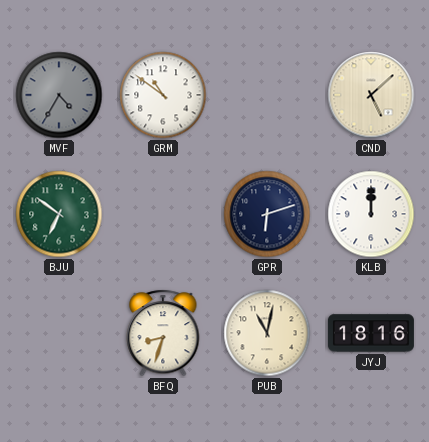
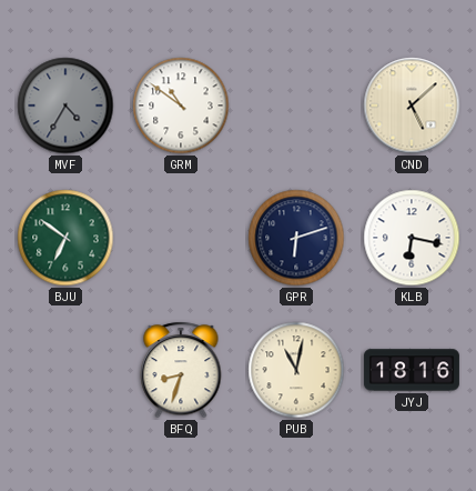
KLB: 12:00 -> 6:17
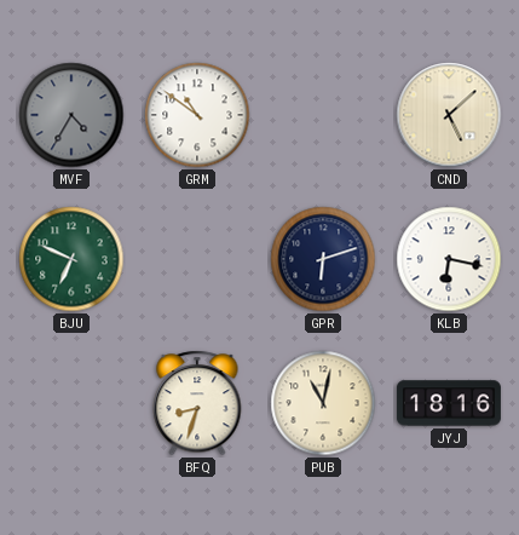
BJU: 6:51 -> 6:49
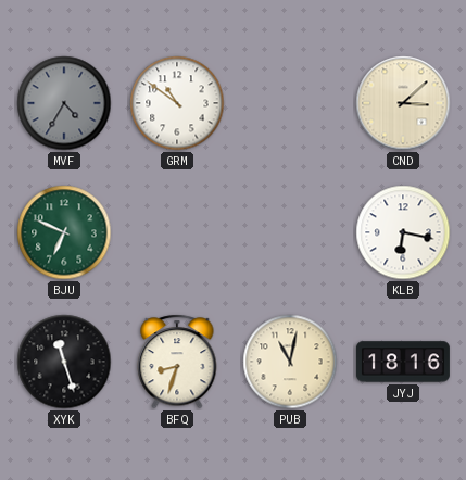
CND: 5:08 -> 3:08
GPR: 6:12 -> none
XYK: none -> 11:27
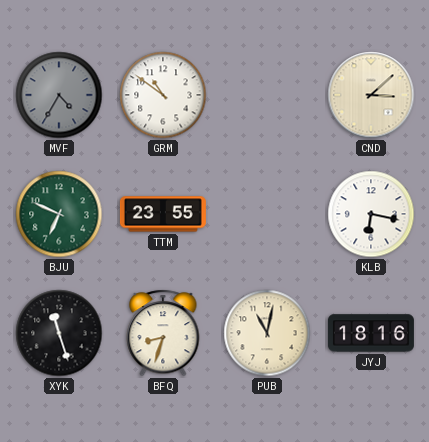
TTM: none -> 23:55
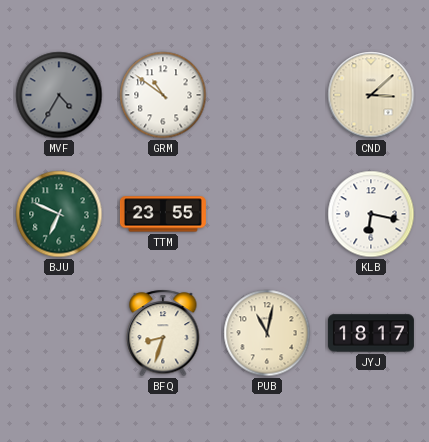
XYK: 11:27 -> none
JYJ: 18:16 -> 18:17
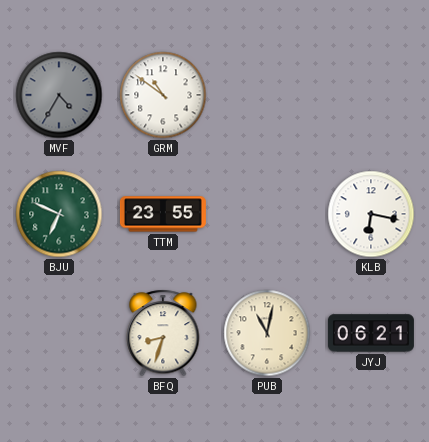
CND: 3:08 -> none
JYJ: 18:17 -> 06:21
